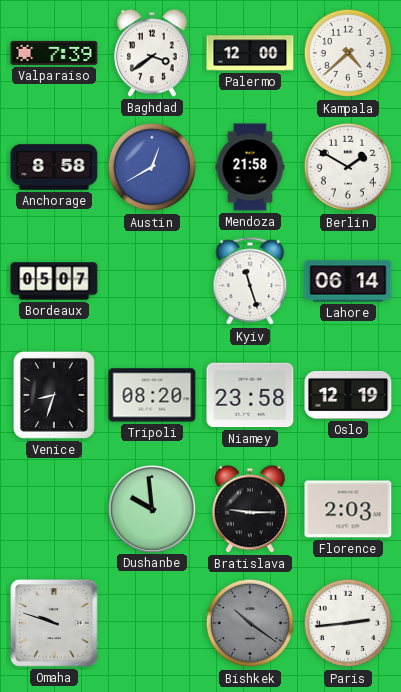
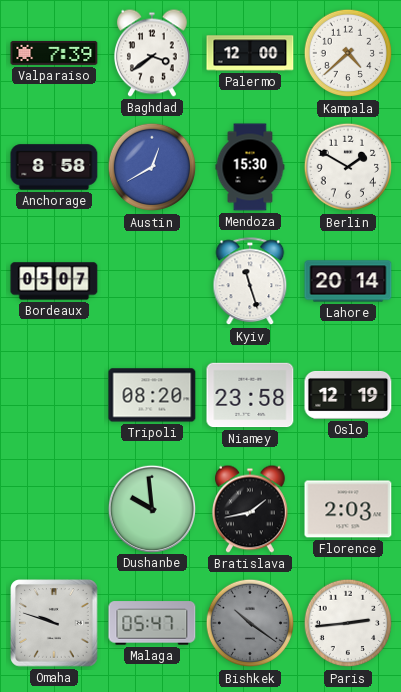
Mendoza: 21:58 -> 15:30
Lahore: 06:14 -> 20:14
Venice: 8:33 -> none
Bratislava: 9:15 -> 1:43
Malaga: none -> 05:47
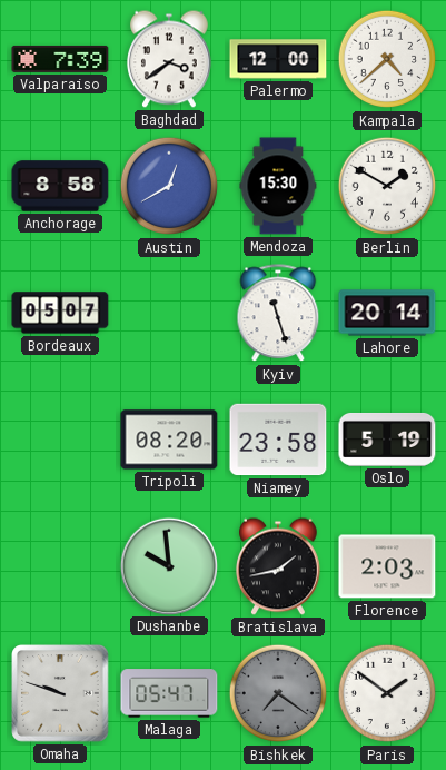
Oslo: 12:19 -> 5:19
Bishkek: 10:21 -> 7:21
Paris: 2:44 -> 1:51
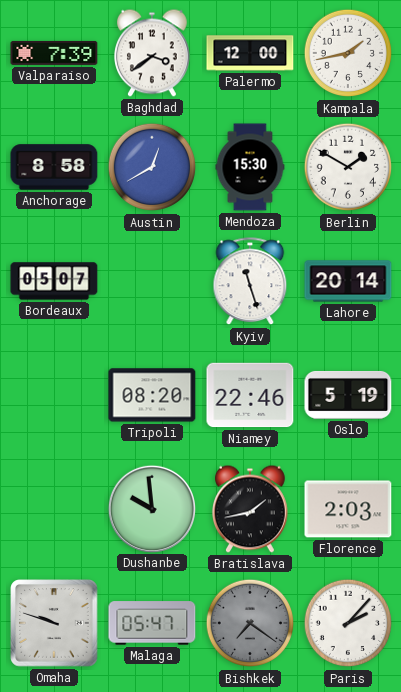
Kampala: 4:38 -> 1:43
Niamey: 23:58 -> 22:46
Paris: 1:51 -> 2:07
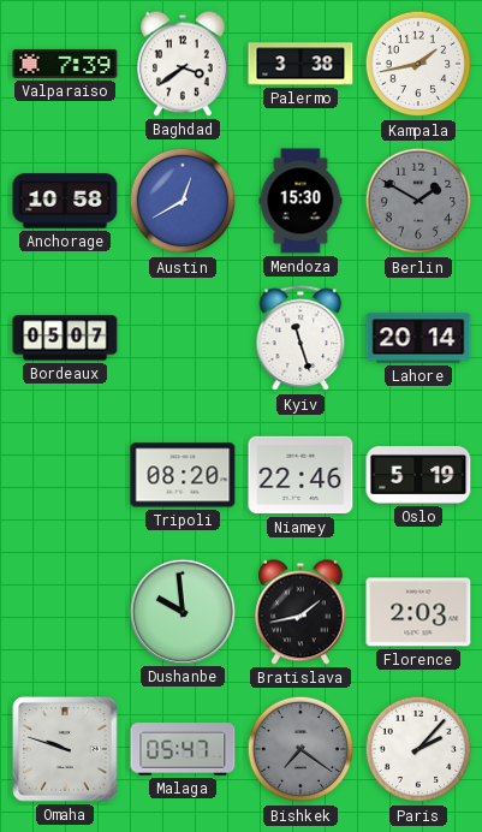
Palermo: 12:00 -> 3:38
Anchorage: 8:58 -> 10:58
Berlin dial: white -> grey
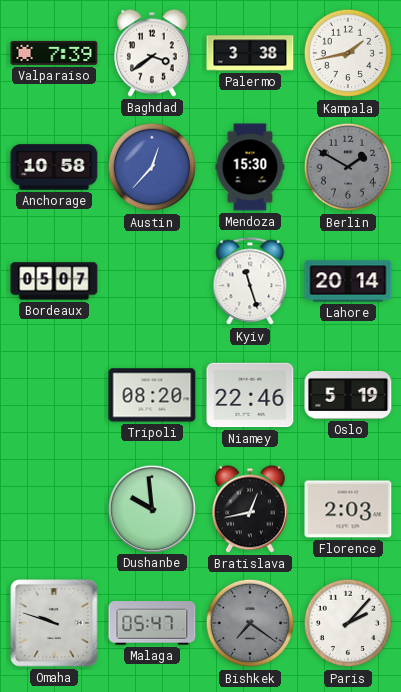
Austin: 12:40 -> 12:37
Bratislava: 1:43 -> 12:43
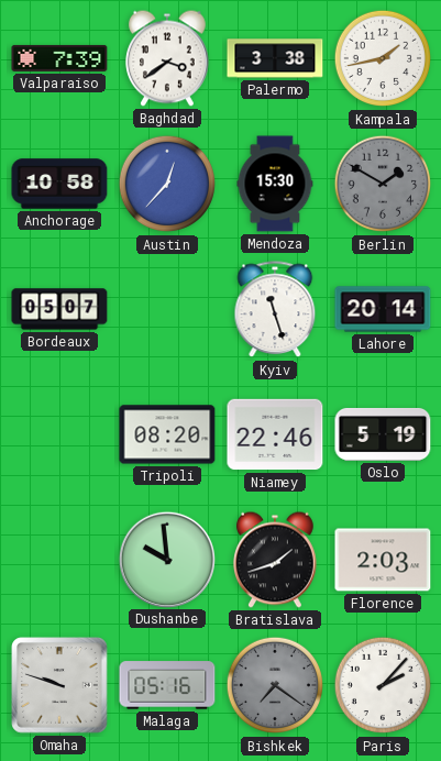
Bratislava: 12:43 -> 1:42
Malaga: 05:47 -> 05:16
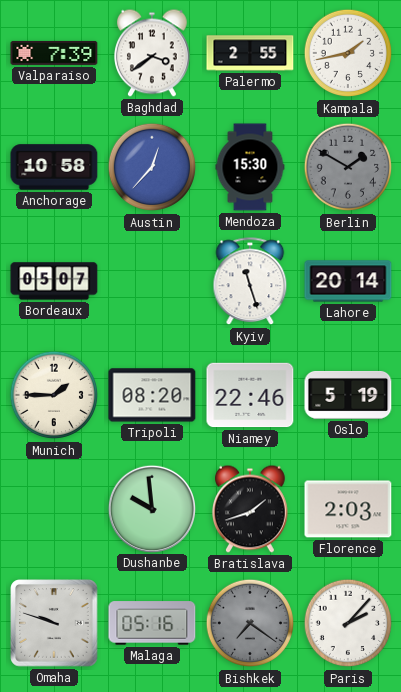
Palermo: 3:38 -> 2:55
Munich: none -> 1:45
